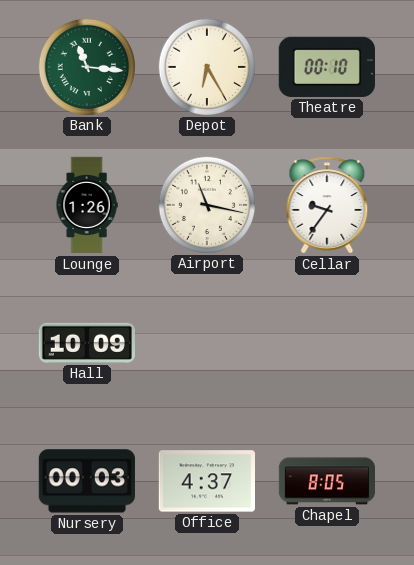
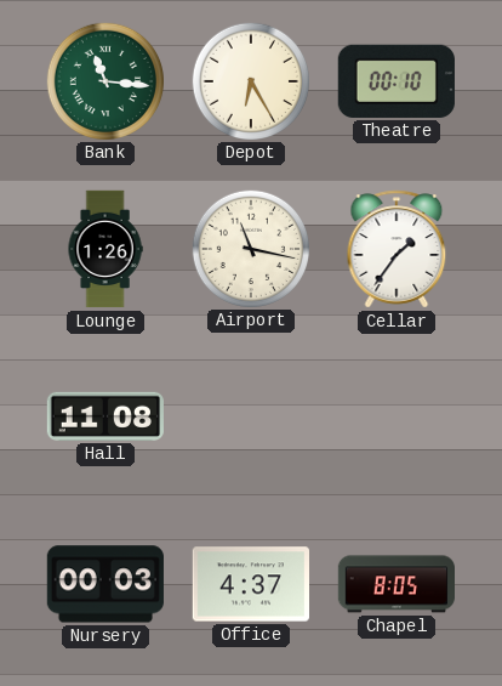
Cellar: 9:36 -> 1:36
Hall: 10:09 -> 11:08
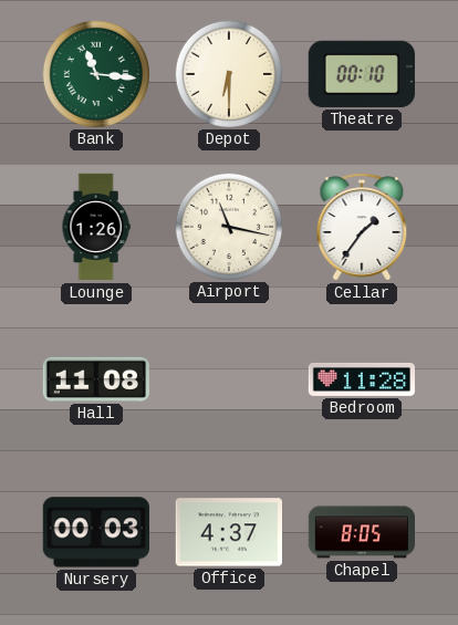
Depot: 6:25 -> 6:30
Bedroom: none -> 11:28
